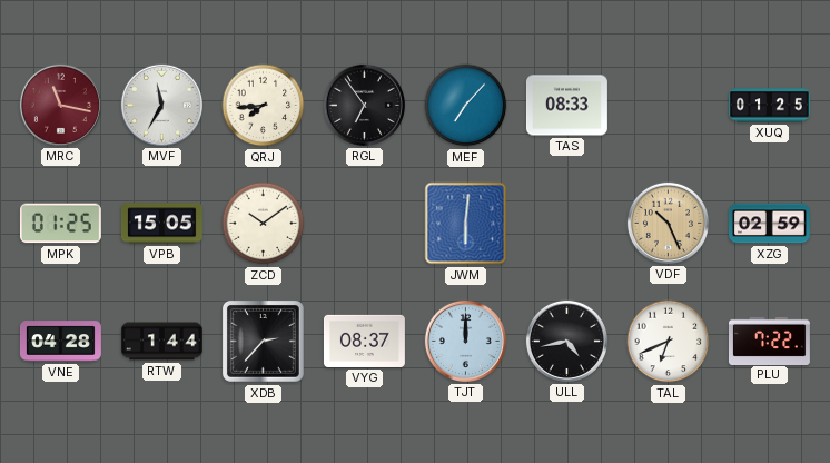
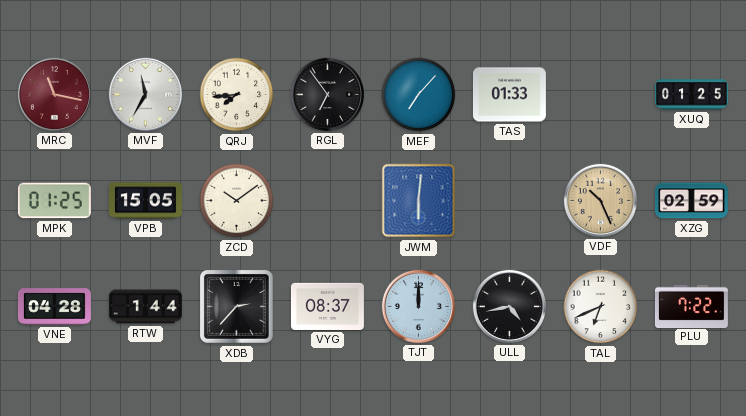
TAS: 08:33 -> 01:33
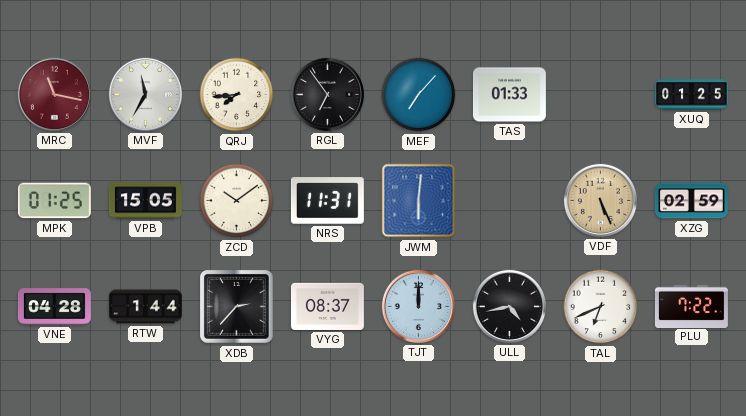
NRS: none -> 11:31
VDF: 10:26 -> 5:26
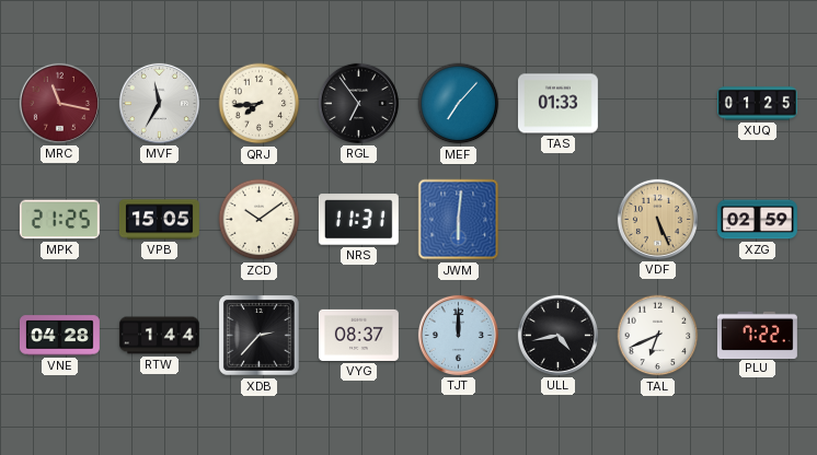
MPK: 01:25 -> 21:25
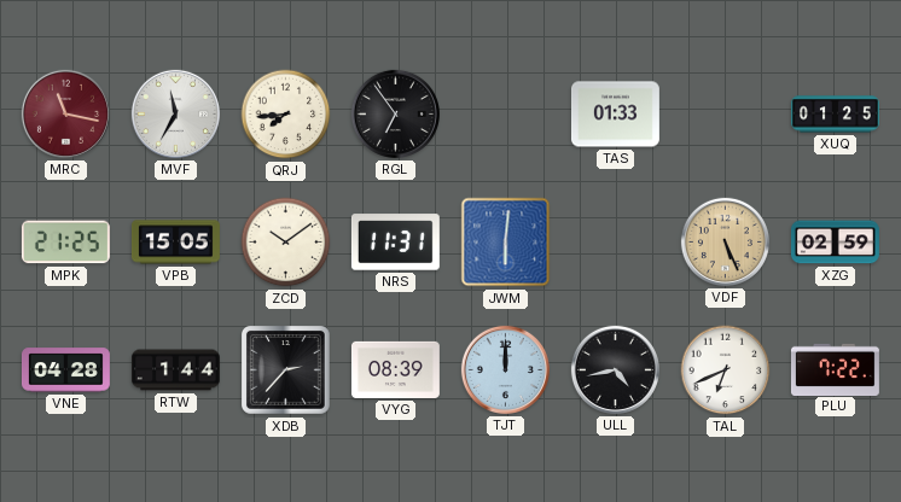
MEF: 7:07 -> none
VYG: 08:37 -> 08:39
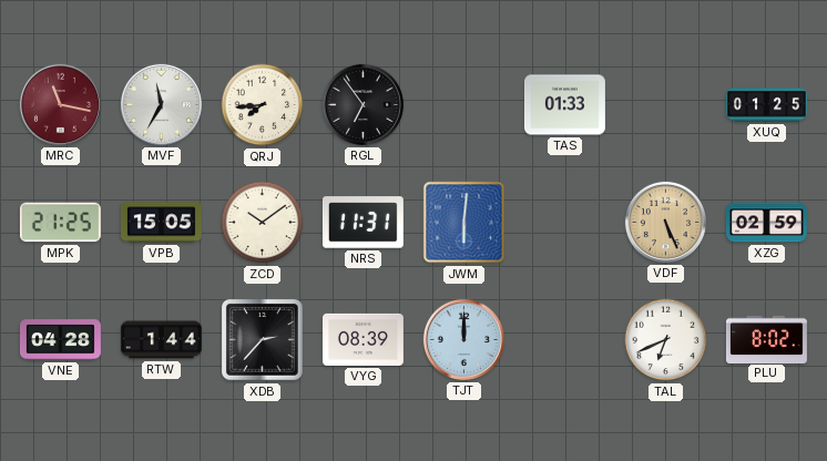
ULL: 4:43 -> none
PLU: 7:22 -> 8:02
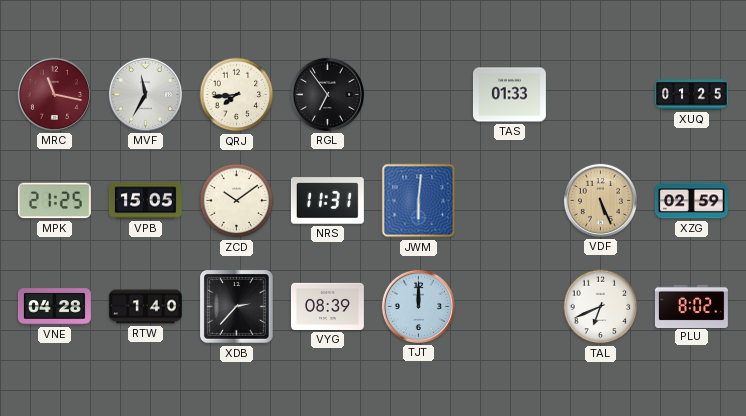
RTW: 1:44 -> 1:40
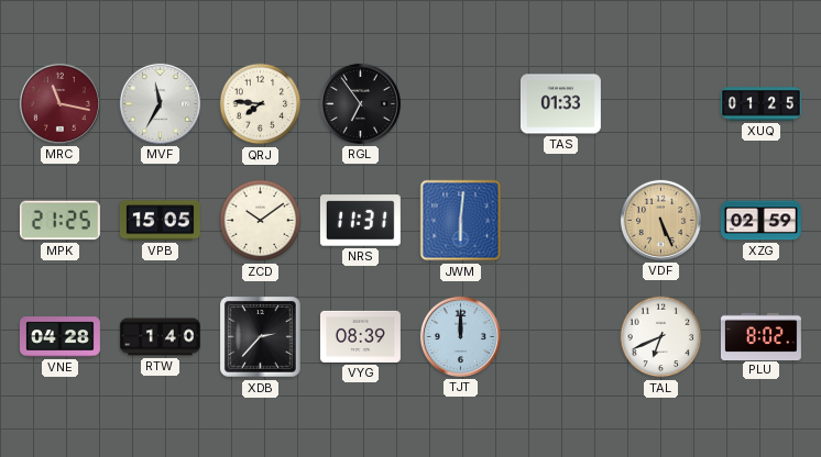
QRJ: 7:44 -> 7:46
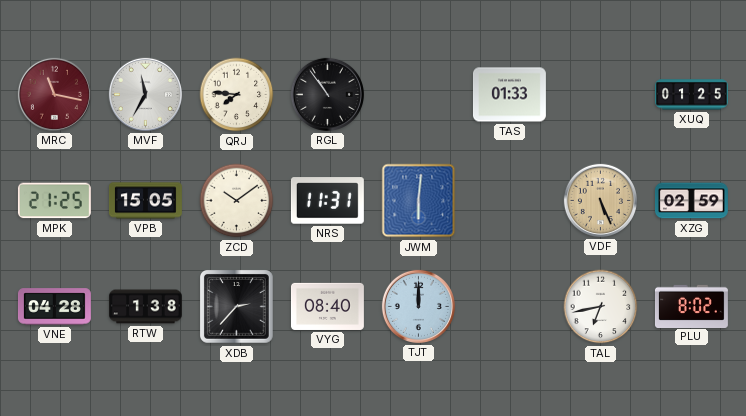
RGL: 6:54 -> 10:54
RTW: 1:40 -> 1:38
VYG: 08:39 -> 08:40
TAL: 6:41 -> 6:43
